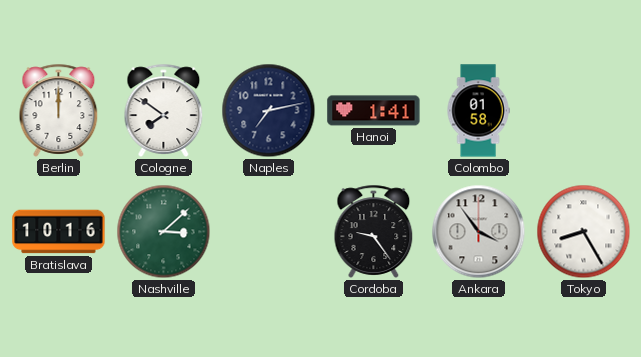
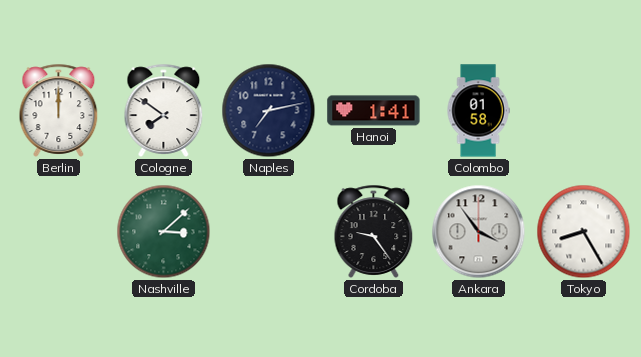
Bratislava: 10:16 -> none
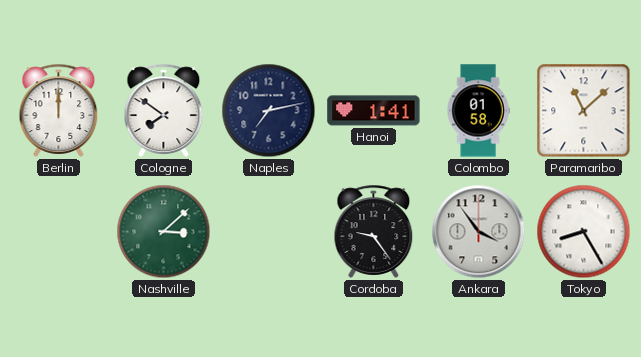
Paramaribo: none -> 11:08
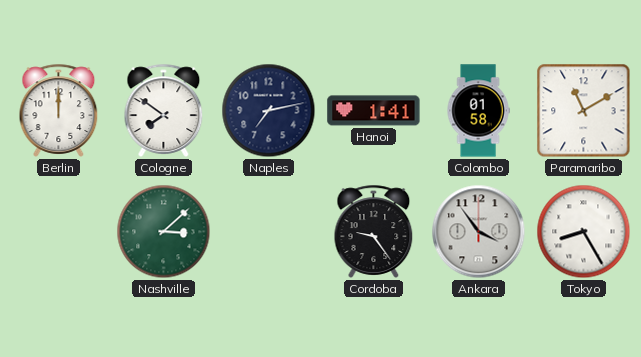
Paramaribo: 11:08 -> 11:10
